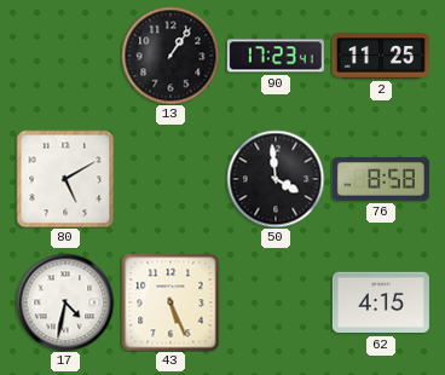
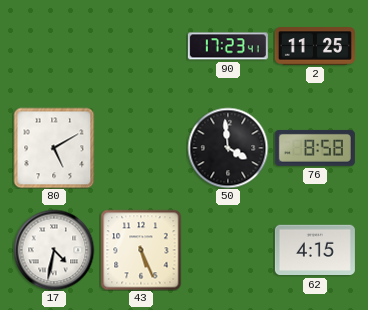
13: 1:06 -> none
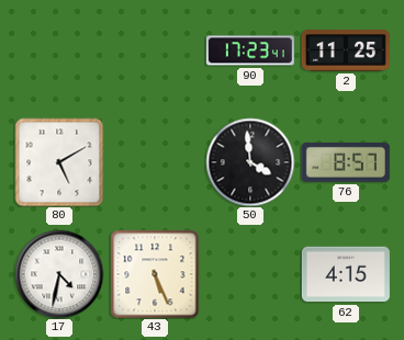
76: 8:58 -> 8:57
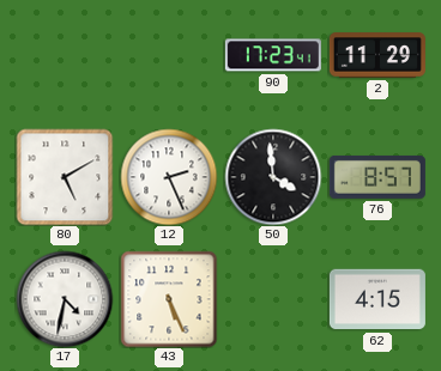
2: 11:25 -> 11:29
12: none -> 2:26
